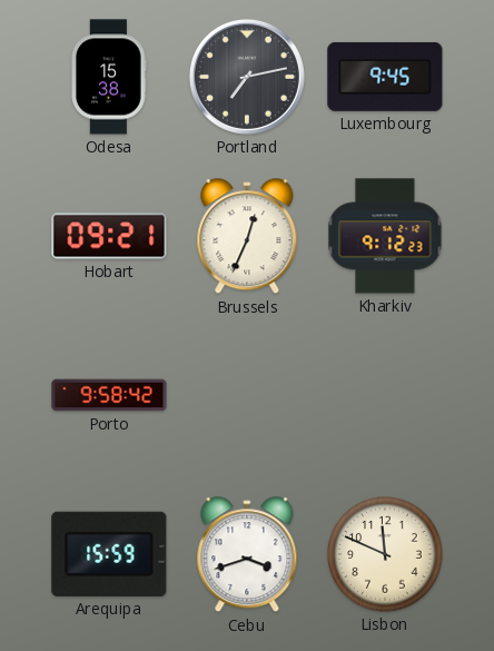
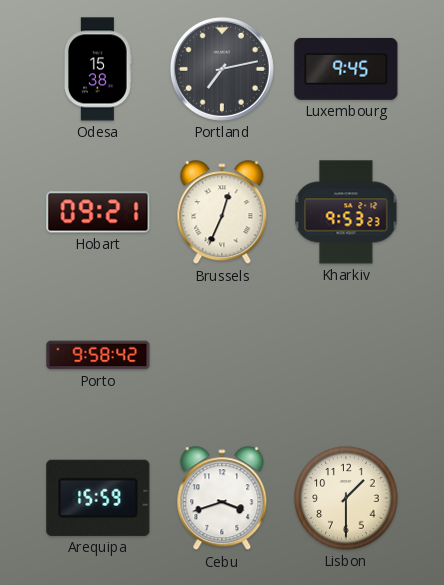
Kharkiv: 9:12 -> 9:53
Lisbon: 11:49 -> 1:30
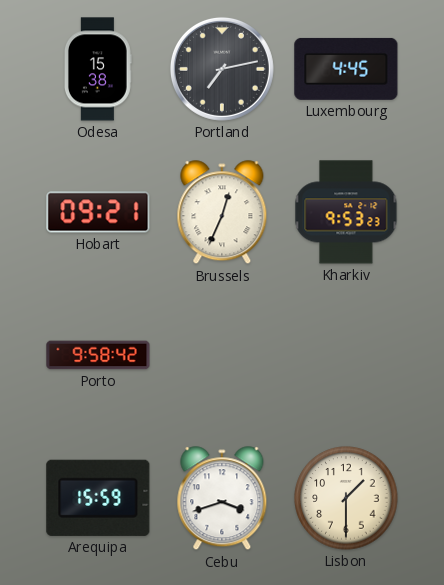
Luxembourg: 9:45 -> 4:45
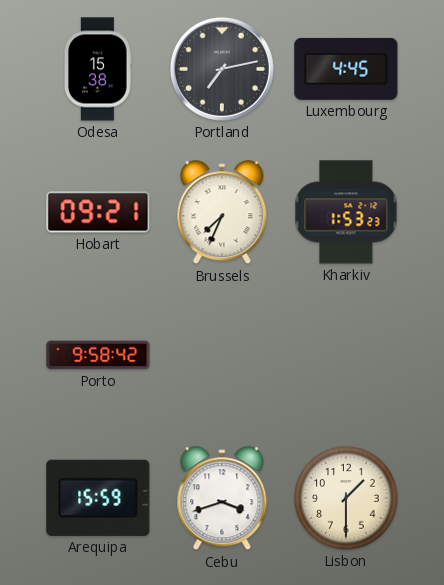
Brussels: 12:34 -> 7:34
Kharkiv: 9:53 -> 1:53
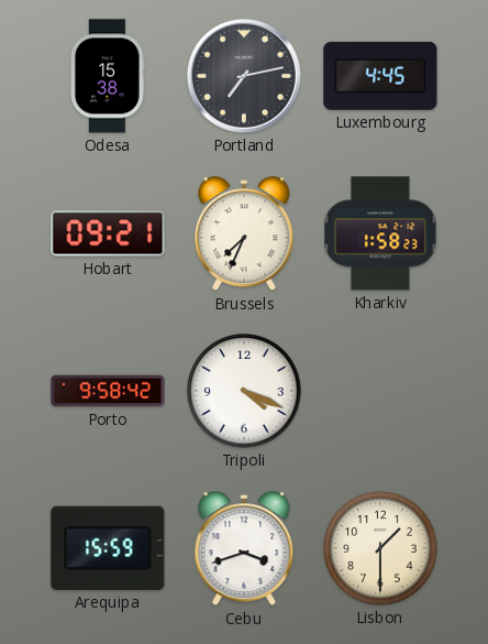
Kharkiv: 1:53 -> 1:58
Tripoli: none -> 4:19
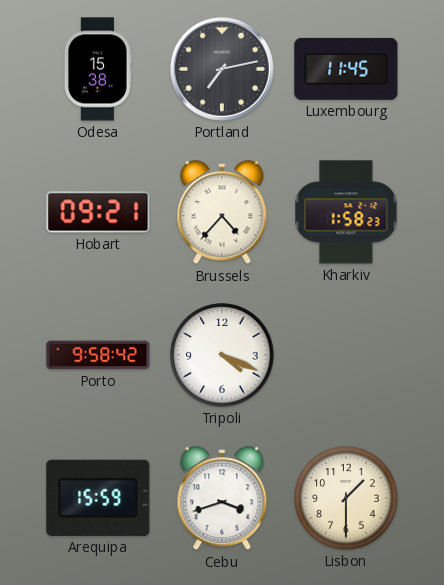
Luxembourg: 4:45 -> 11:45
Brussels: 7:34 -> 4:37
